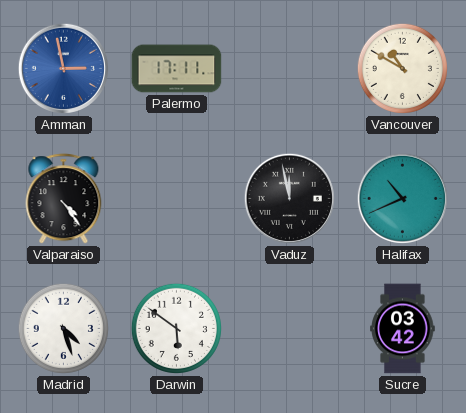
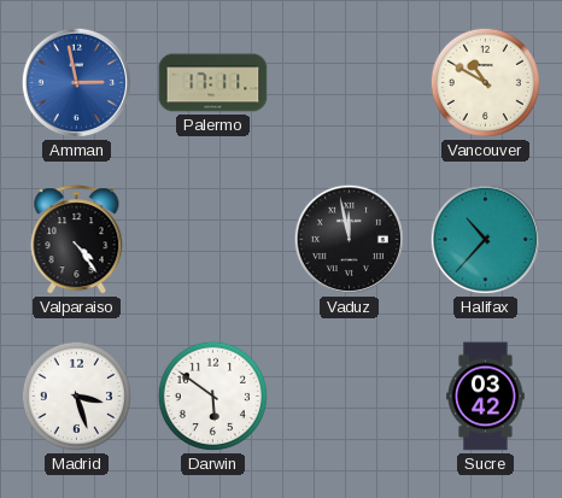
Halifax: 10:41 -> 10:37
Madrid: 4:27 -> 3:27
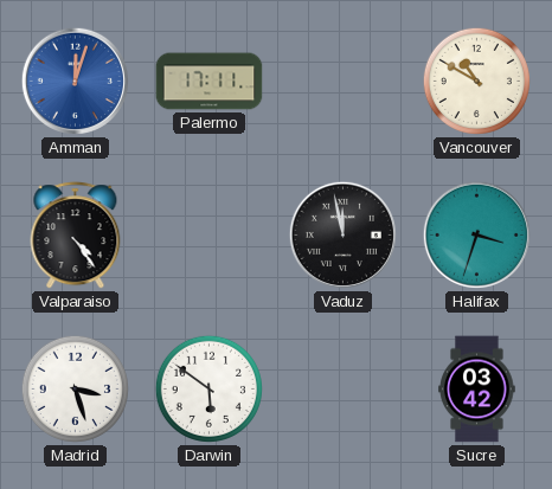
Amman: 2:58 -> 12:03
Halifax: 10:37 -> 3:33
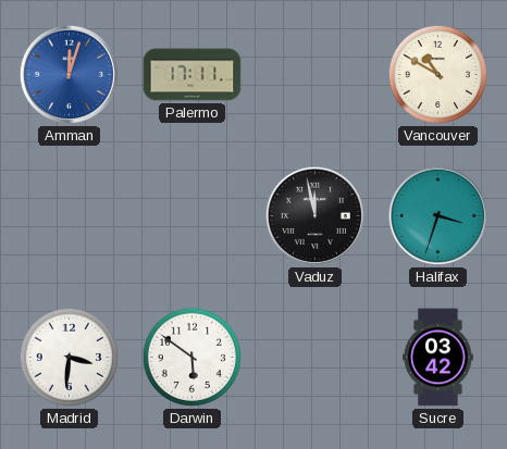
Valparaiso: 4:24 -> none
Madrid: 3:27 -> 3:31
